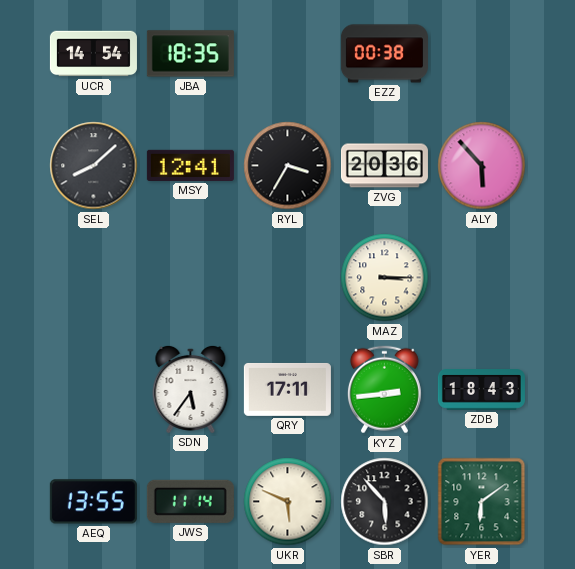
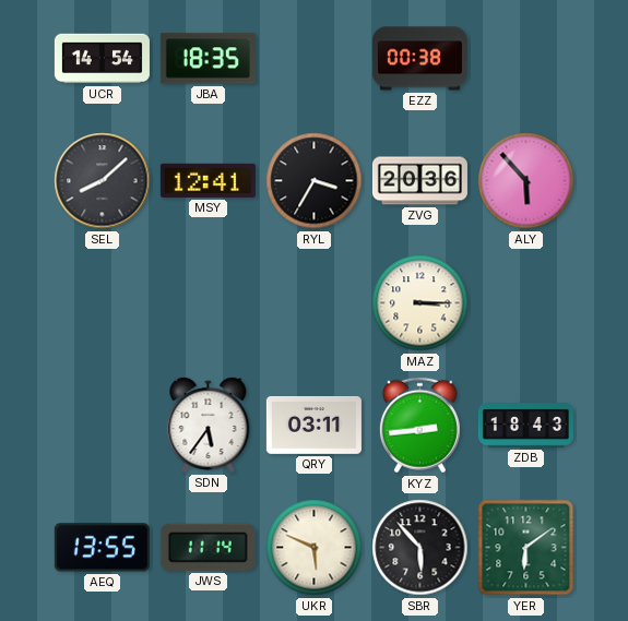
QRY: 17:11 -> 03:11
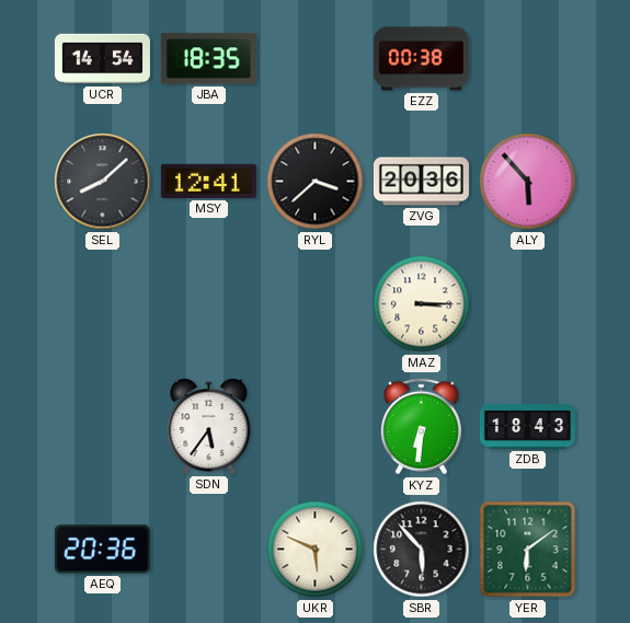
RYL: 3:35 -> 3:38
QRY: 03:11 -> none
KYZ: 2:44 -> 6:31
AEQ: 13:55 -> 20:36
JWS: 11:14 -> none
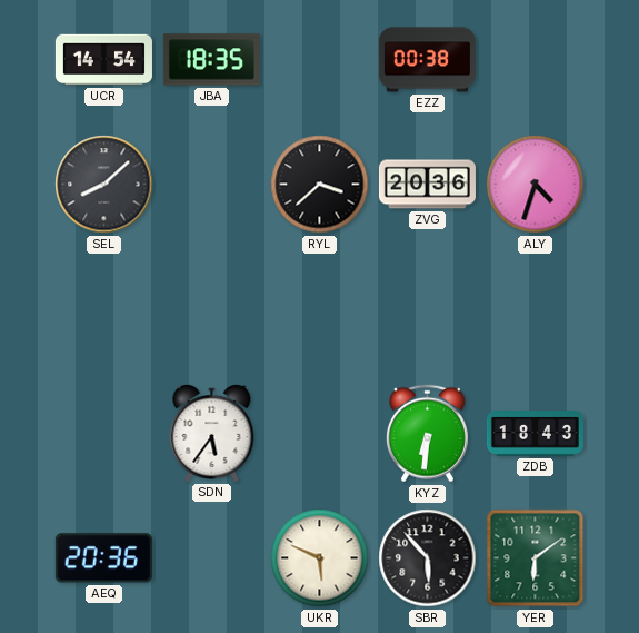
MSY: 12:41 -> none
ALY: 5:53 -> 4:33
MAZ: 3:15 -> none
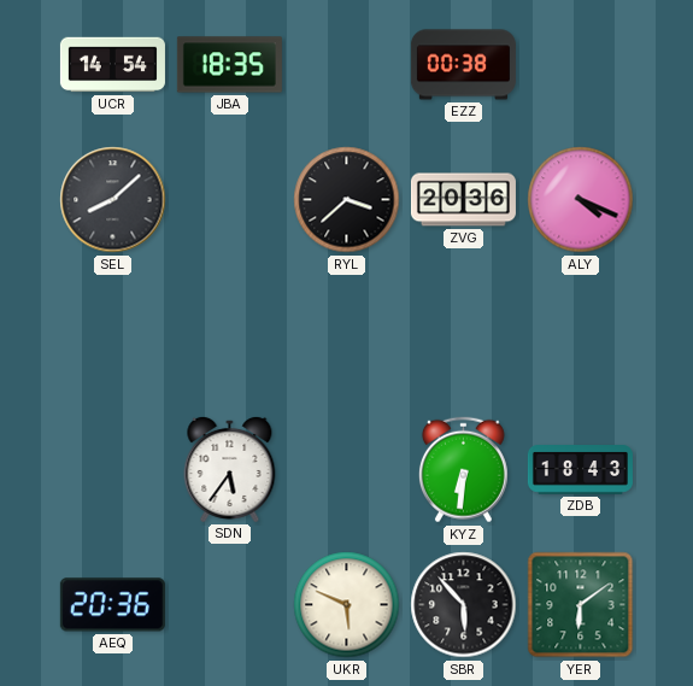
ALY: 4:33 -> 4:19
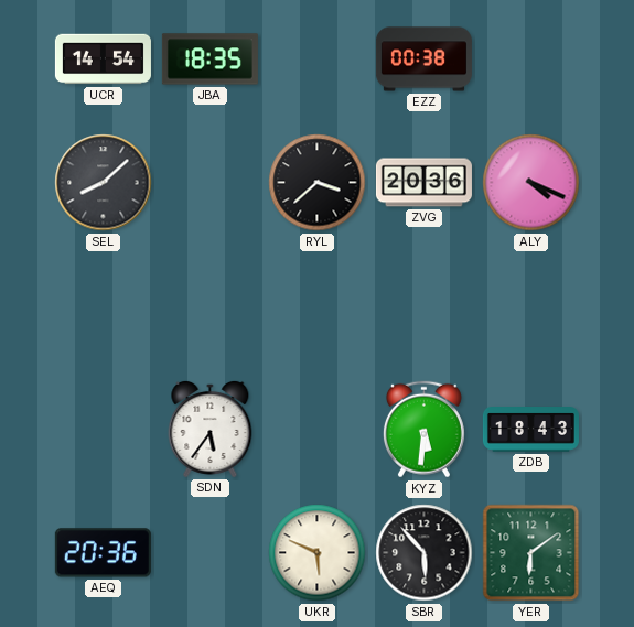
KYZ: 6:31 -> 5:31
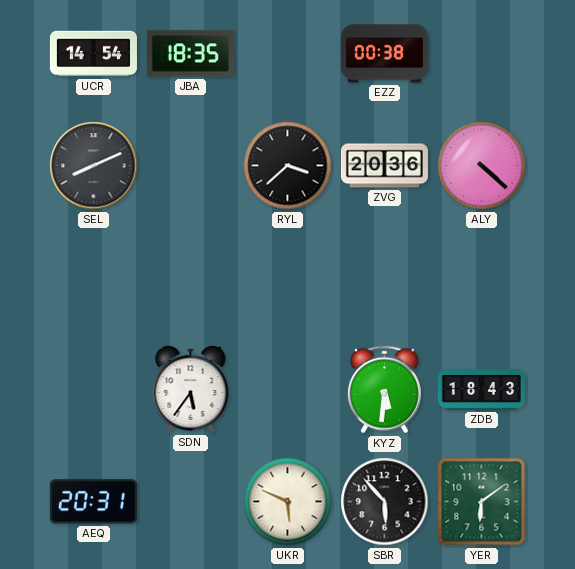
SEL: 8:08 -> 8:11
ALY: 4:19 -> 4:22
AEQ: 20:36 -> 20:31
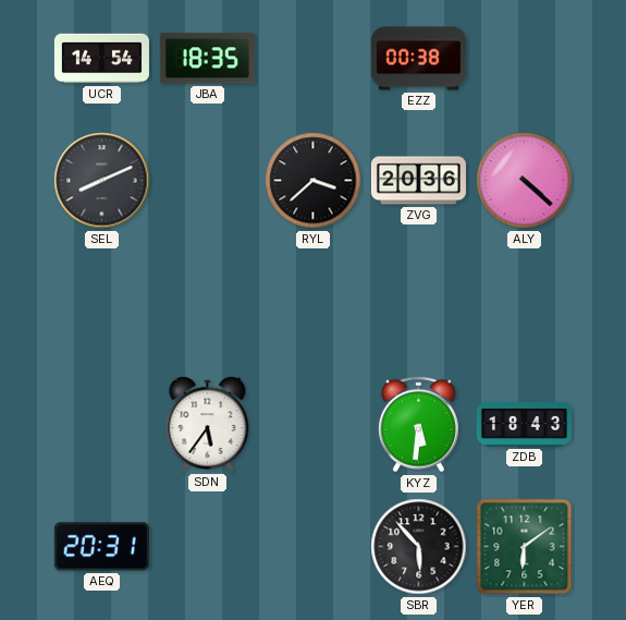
UKR: 5:49 -> none
